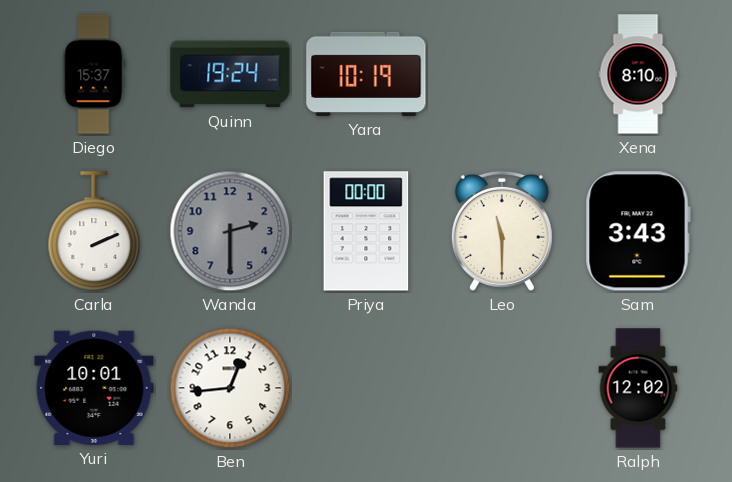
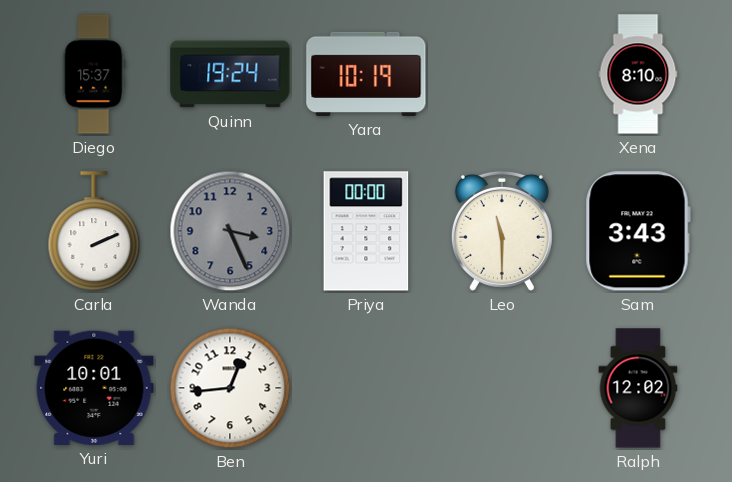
Wanda: 2:30 -> 3:26
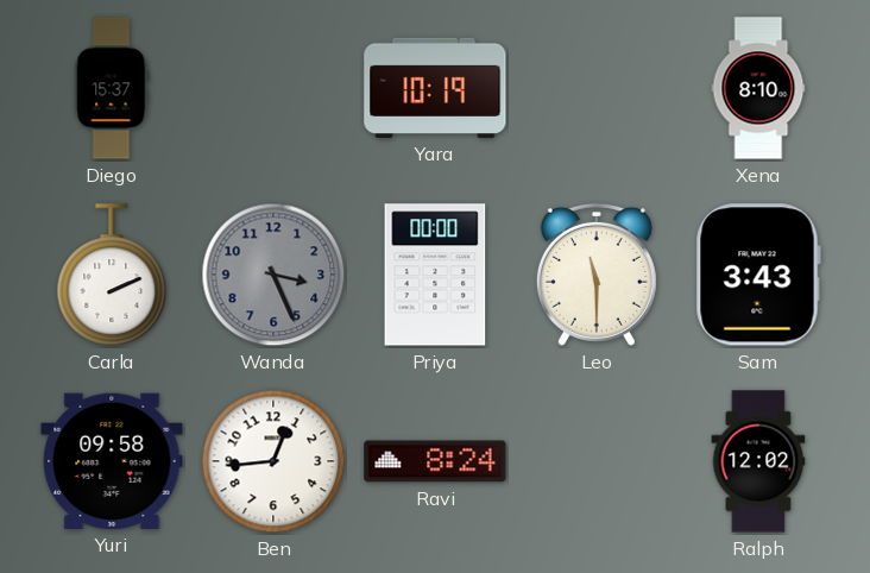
Quinn: 19:24 -> none
Yuri: 10:01 -> 09:58
Ravi: none -> 8:24
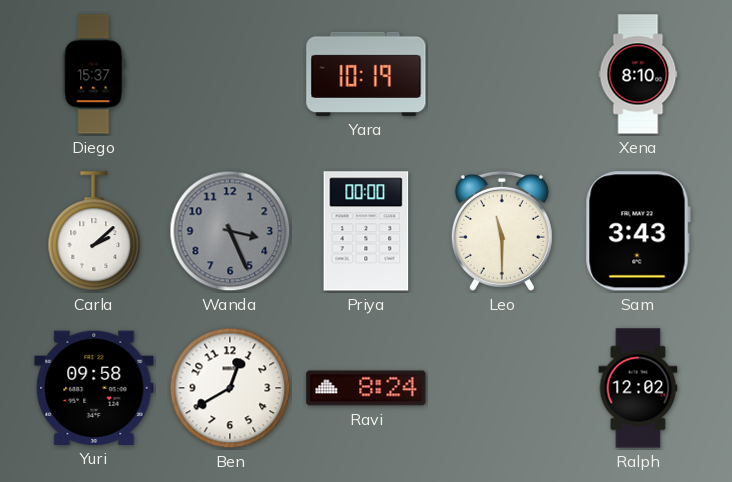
Carla: 2:11 -> 2:08
Ben: 12:44 -> 12:40
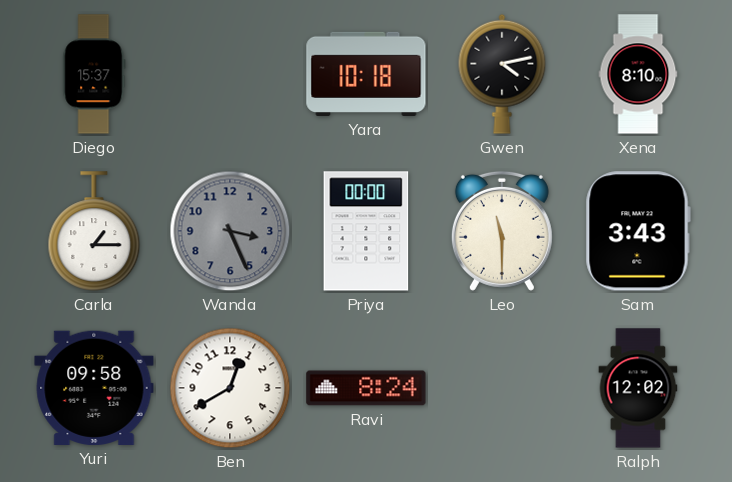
Yara: 10:19 -> 10:18
Gwen: none -> 4:13
Carla: 2:08 -> 1:15
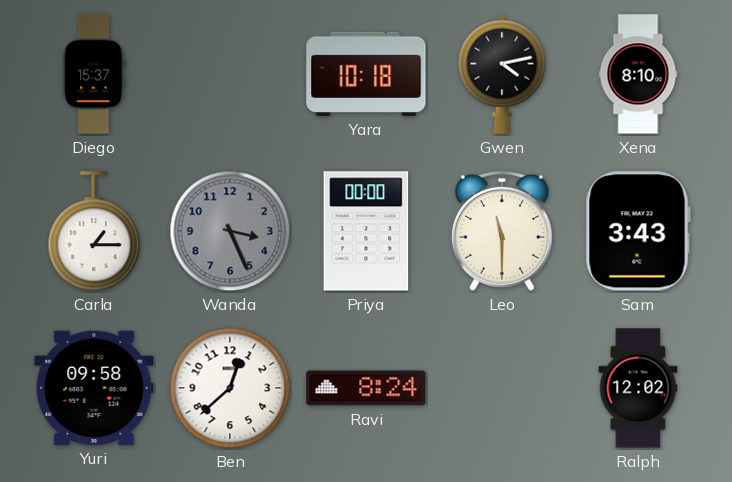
Ben: 12:40 -> 12:38
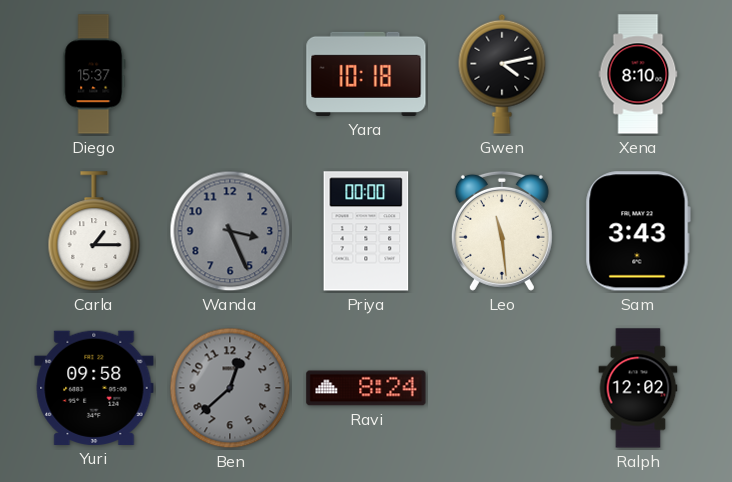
Leo: 11:30 -> 11:29
Ben dial: white -> grey
